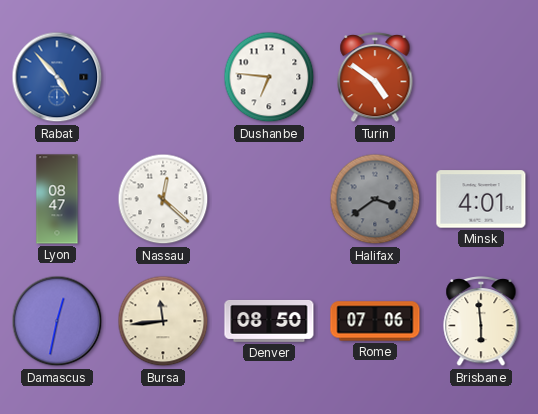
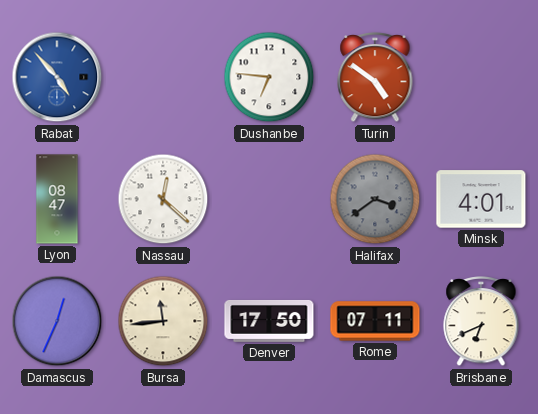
Damascus: 12:32 -> 12:34
Denver: 08:50 -> 17:50
Rome: 07:06 -> 07:11
Brisbane: 5:59 -> 6:41
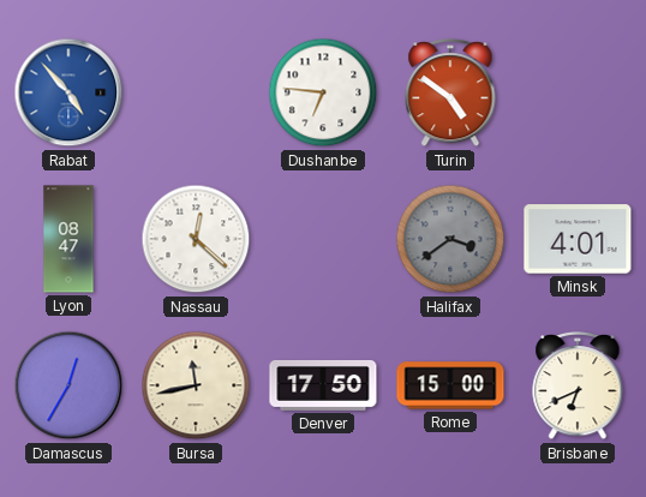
Damascus: 12:34 -> 12:35
Bursa: 11:44 -> 11:43
Rome: 07:11 -> 15:00
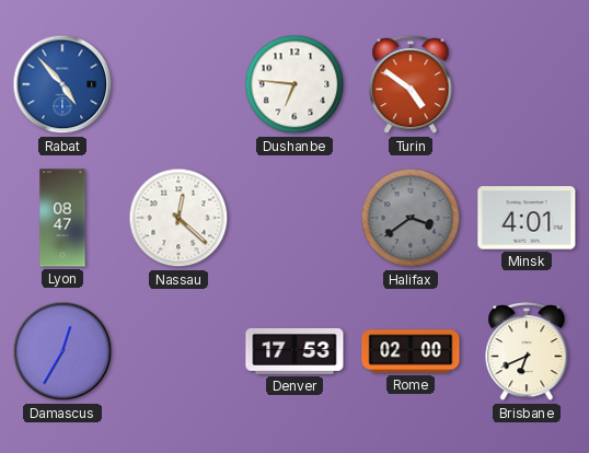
Bursa: 11:43 -> none
Denver: 17:50 -> 17:53
Rome: 15:00 -> 02:00
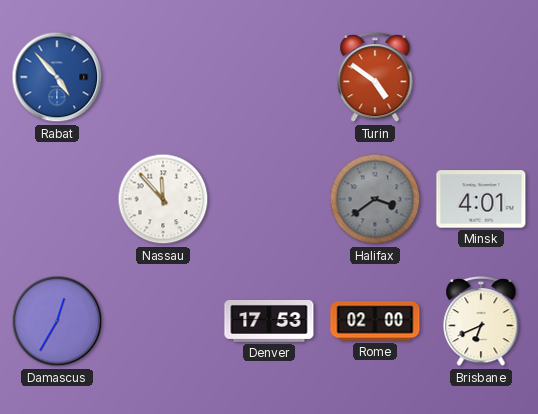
Dushanbe: 6:46 -> none
Lyon: 08:47 -> none
Nassau: 12:22 -> 11:53
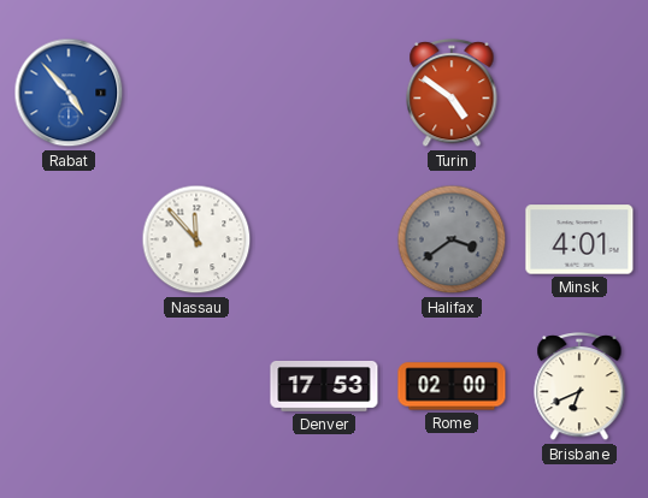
Damascus: 12:35 -> none
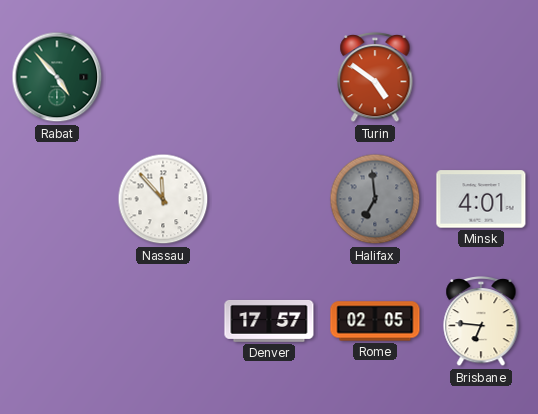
Rabat dial: blue -> green
Halifax: 3:39 -> 6:59
Denver: 17:53 -> 17:57
Rome: 02:00 -> 02:05
Brisbane: 6:41 -> 6:46
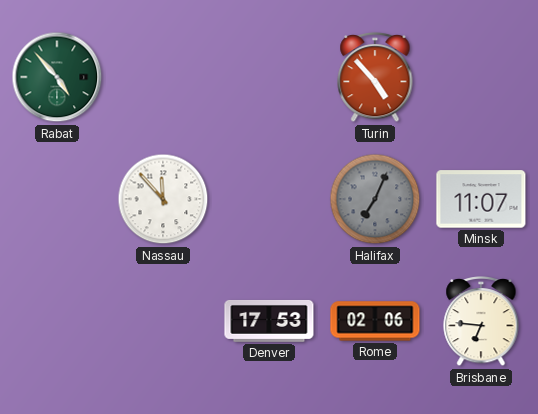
Turin: 4:51 -> 4:53
Halifax: 6:59 -> 7:04
Minsk: 4:01 -> 11:07
Denver: 17:57 -> 17:53
Rome: 02:05 -> 02:06
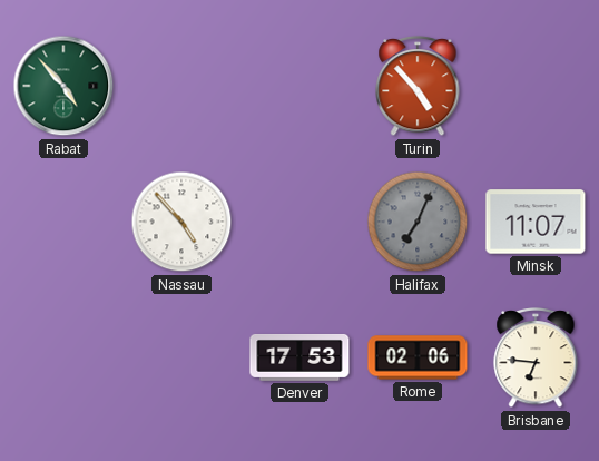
Nassau: 11:53 -> 4:53
